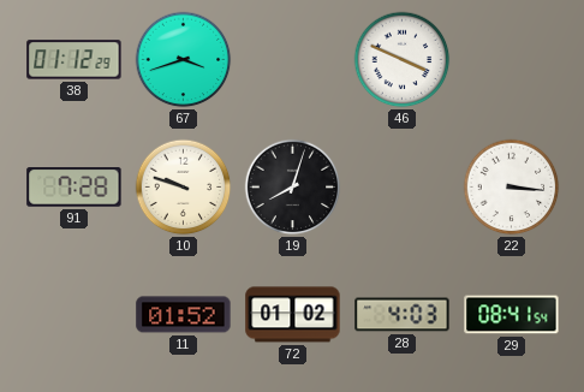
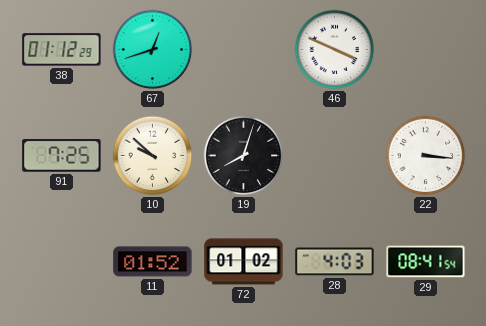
67: 3:42 -> 12:42
91: 7:28 -> 7:25
10: 9:48 -> 9:52
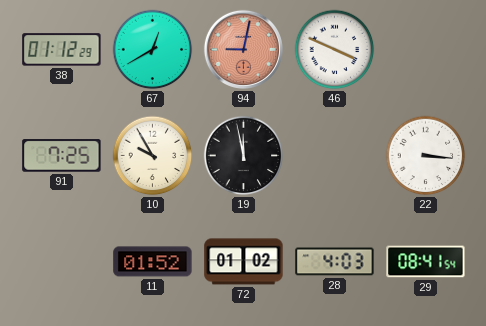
67: 12:42 -> 12:40
94: none -> 9:02
10: 9:52 -> 9:55
19: 8:03 -> 11:58
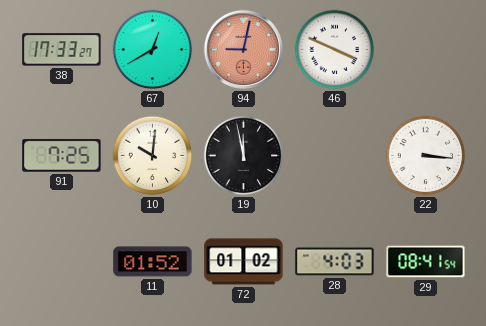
38: 01:12 -> 17:33
10: 9:55 -> 10:01
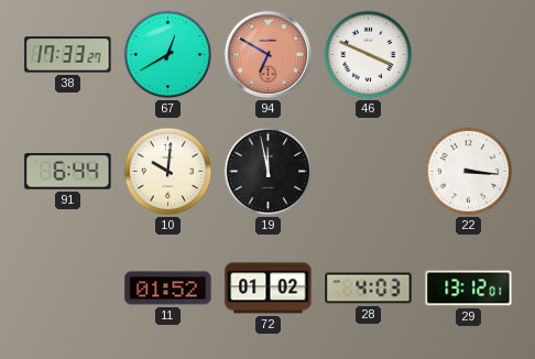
94: 9:02 -> 6:50
91: 7:25 -> 6:44
29: 08:41 -> 13:12
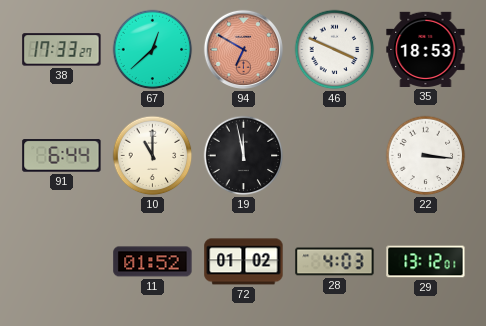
67: 12:40 -> 12:38
35: none -> 18:53
10: 10:01 -> 11:00
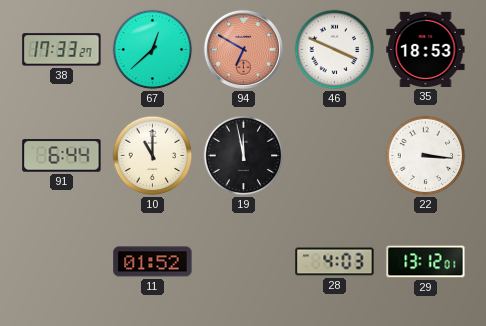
72: 01:02 -> none
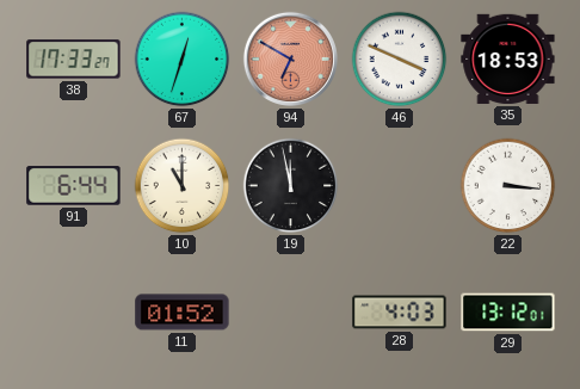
67: 12:38 -> 12:33
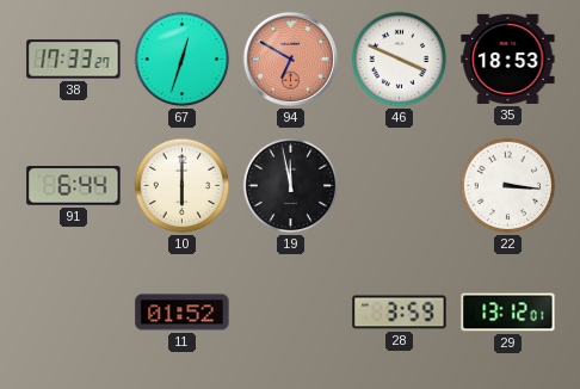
10: 11:00 -> 6:00
28: 4:03 -> 3:59
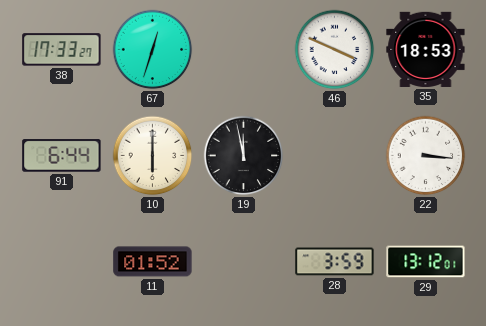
94: 6:50 -> none
